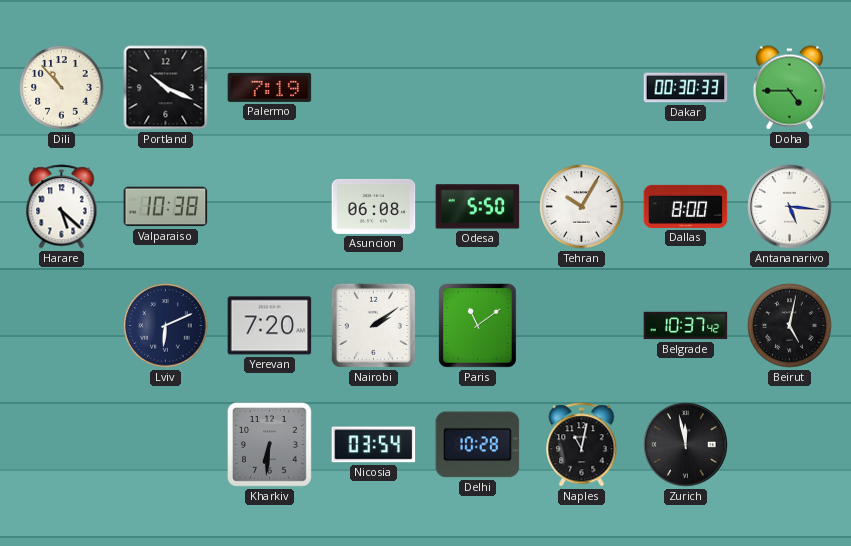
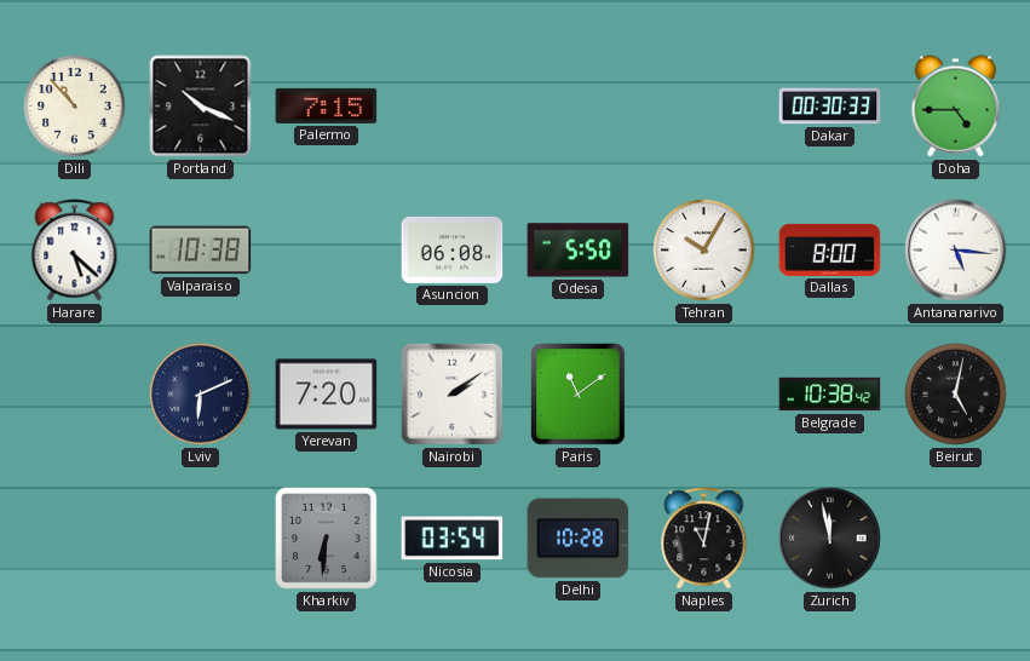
Palermo: 7:19 -> 7:15
Belgrade: 10:37 -> 10:38
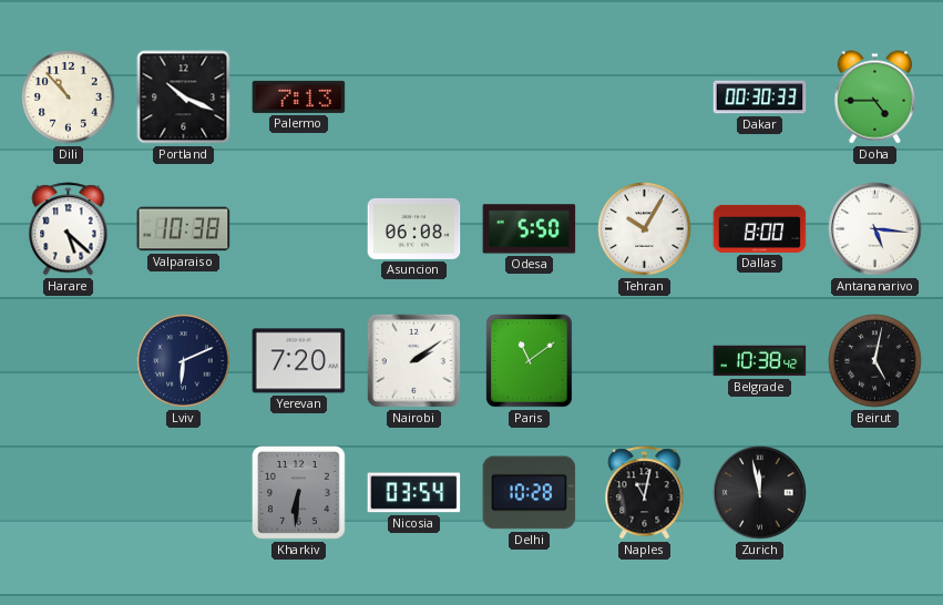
Palermo: 7:15 -> 7:13
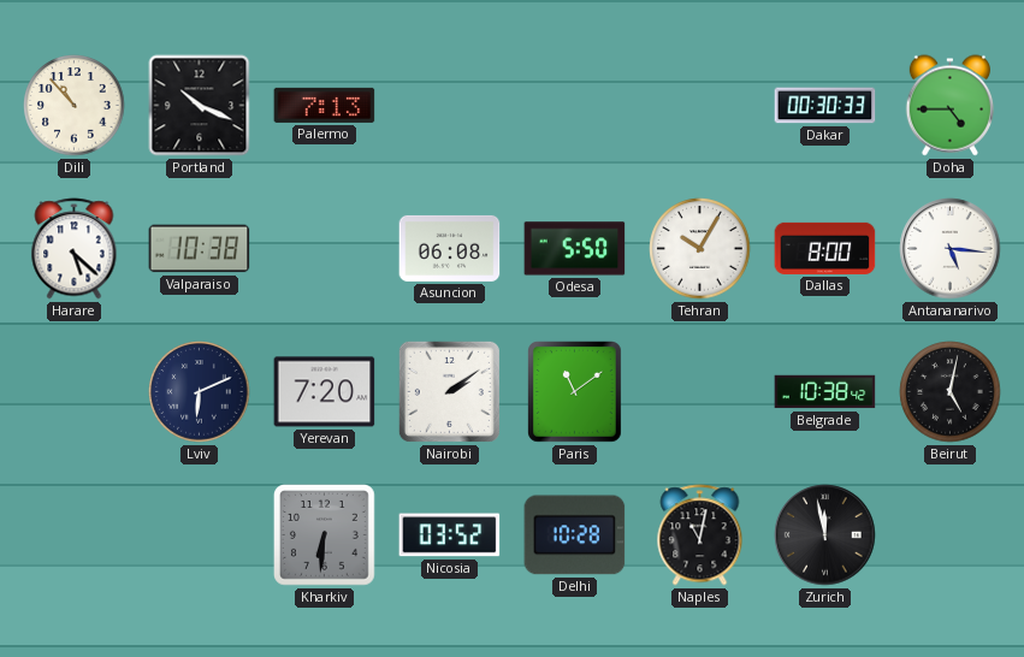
Nicosia: 03:54 -> 03:52
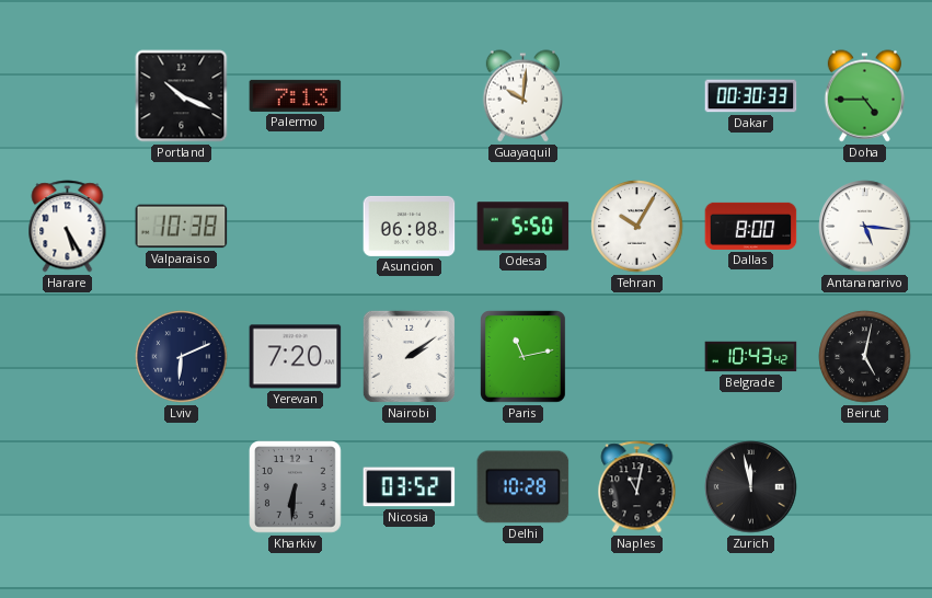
Dili: 10:53 -> none
Guayaquil: none -> 10:01
Harare: 5:22 -> 5:25
Paris: 11:09 -> 11:13
Belgrade: 10:38 -> 10:43
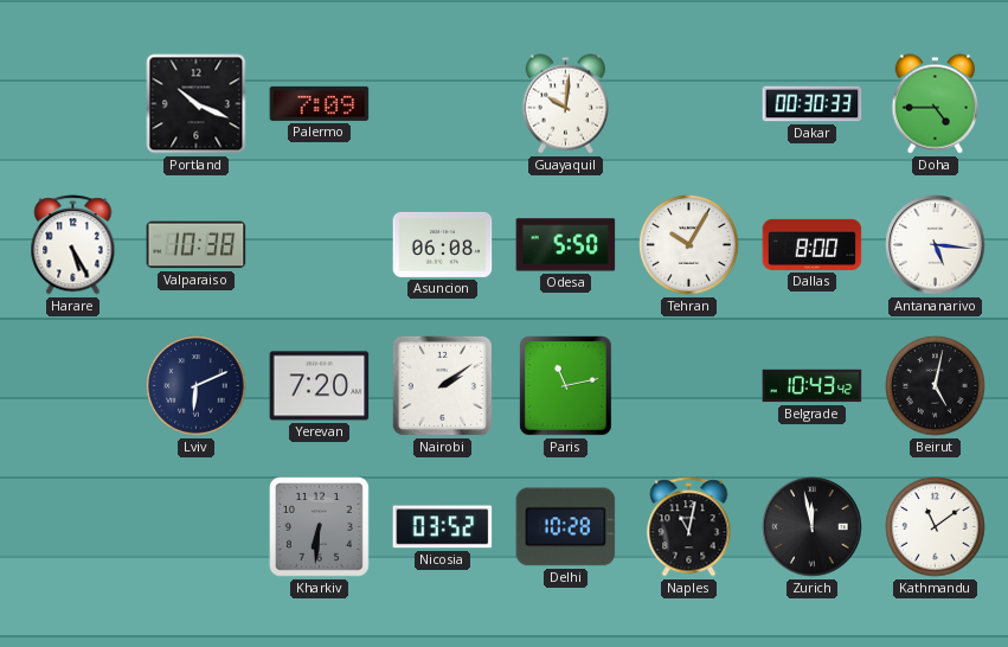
Palermo: 7:13 -> 7:09
Kathmandu: none -> 11:09
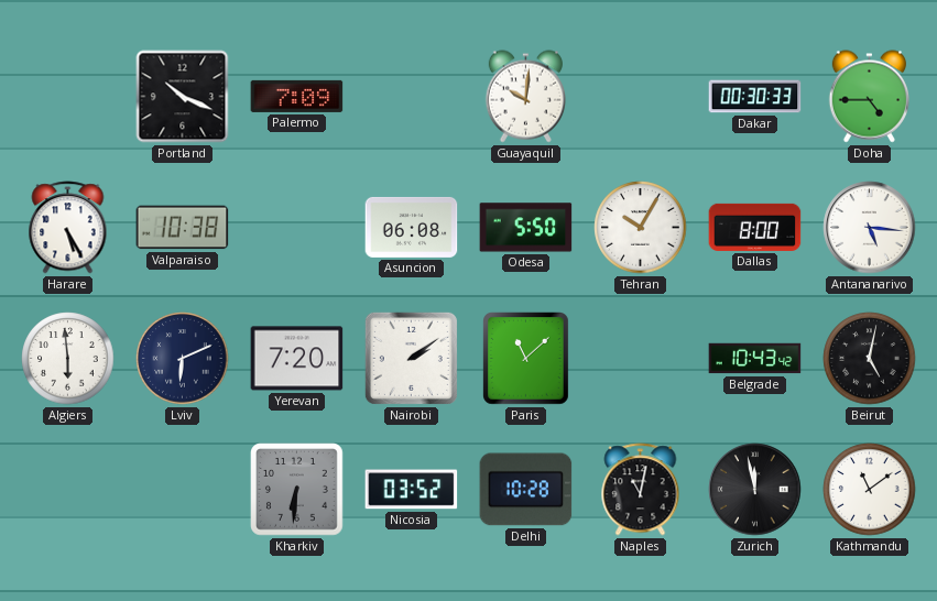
Algiers: none -> 5:59
Paris: 11:13 -> 11:08
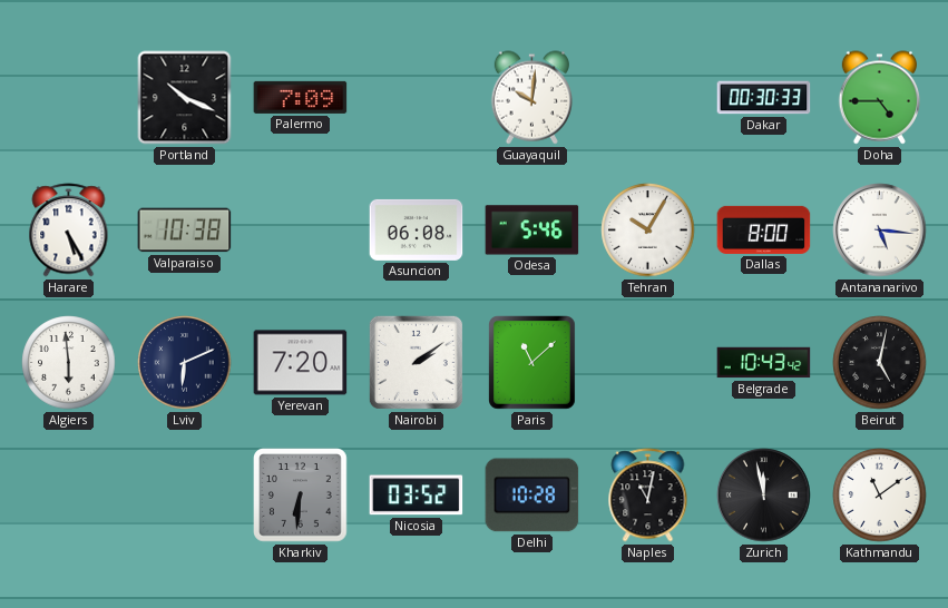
Odesa: 5:50 -> 5:46
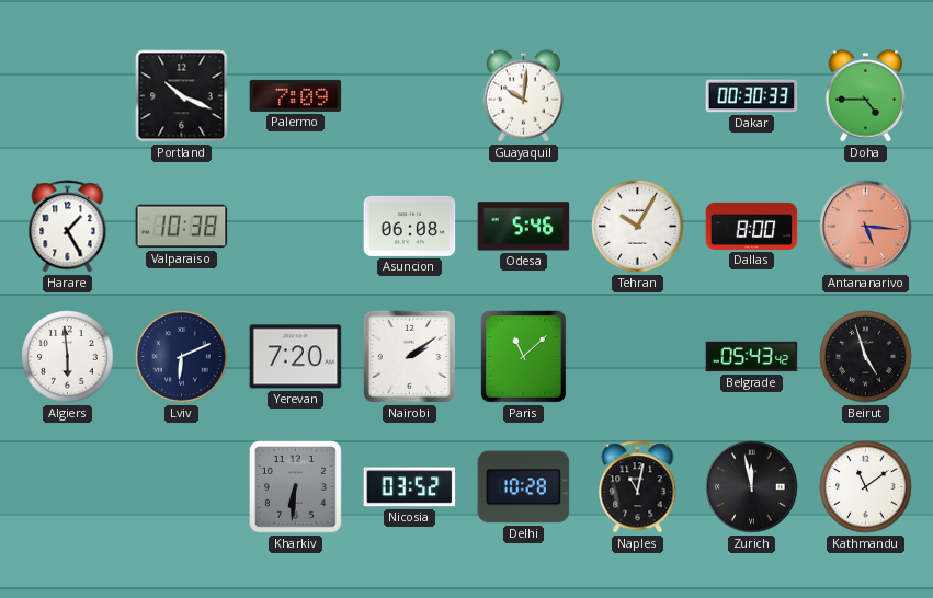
Harare: 5:25 -> 1:25
Antananarivo dial: white -> salmon
Belgrade: 10:43 -> 05:43
Beirut: 5:02 -> 4:57
